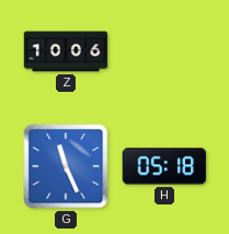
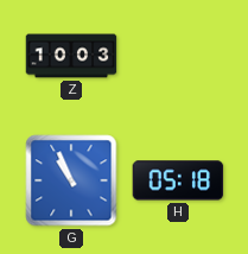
Z: 10:06 -> 10:03
G: 11:26 -> 10:56
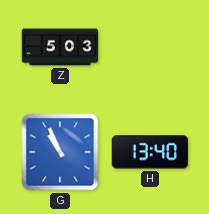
Z: 10:03 -> 5:03
H: 05:18 -> 13:40
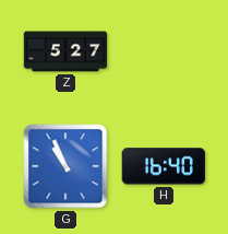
Z: 5:03 -> 5:27
H: 13:40 -> 16:40
